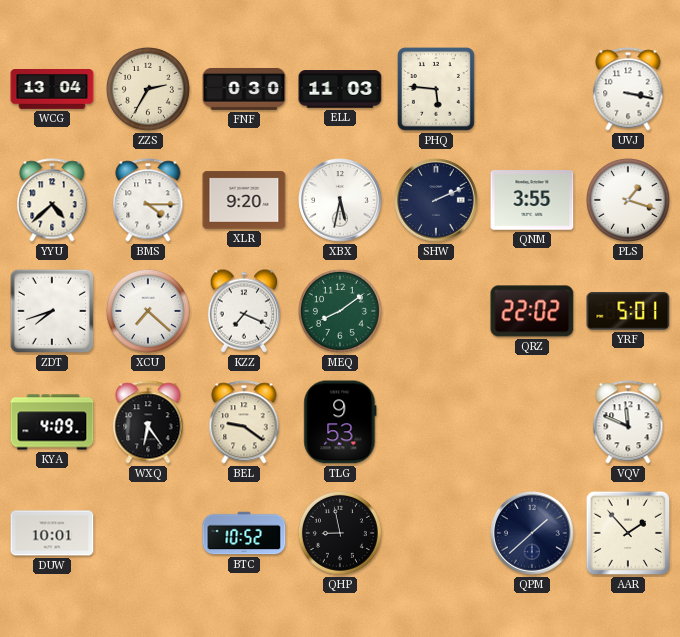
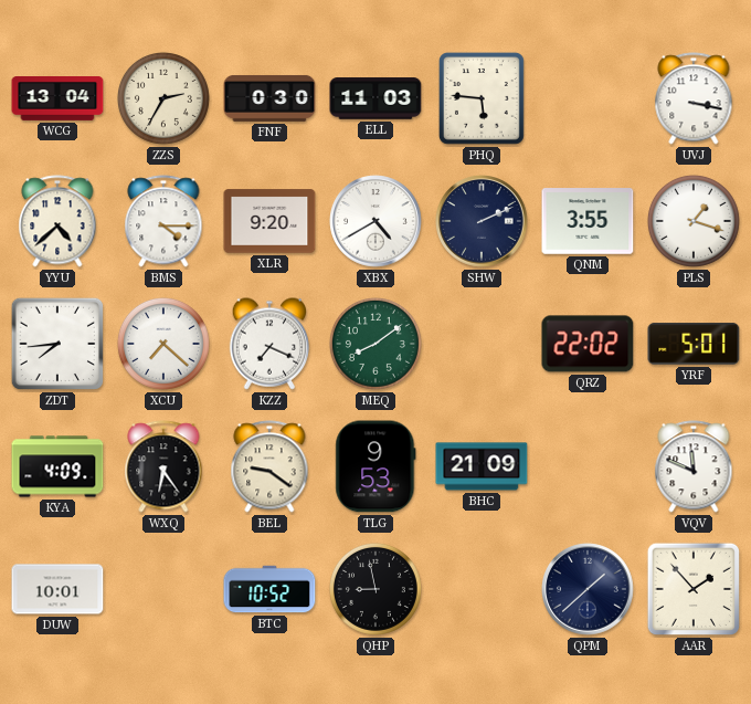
XBX: 5:32 -> 4:40
ZDT: 7:42 -> 7:44
BHC: none -> 21:09
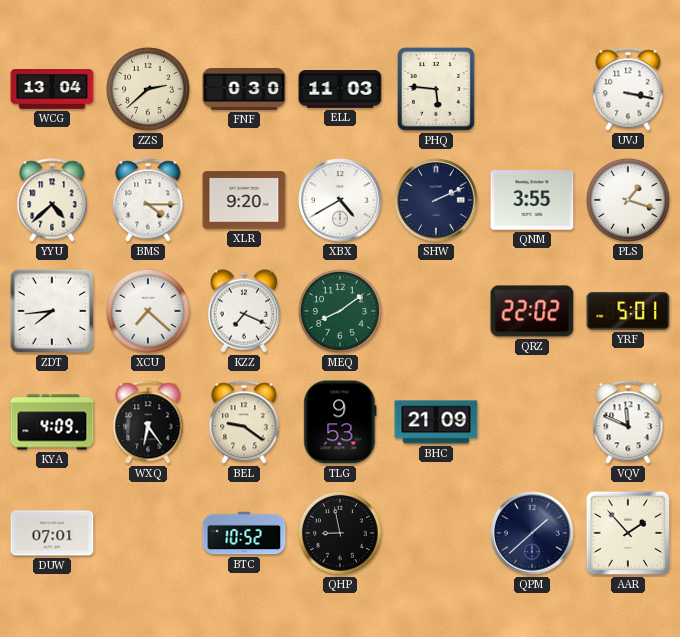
ZZS: 2:35 -> 2:38
DUW: 10:01 -> 07:01
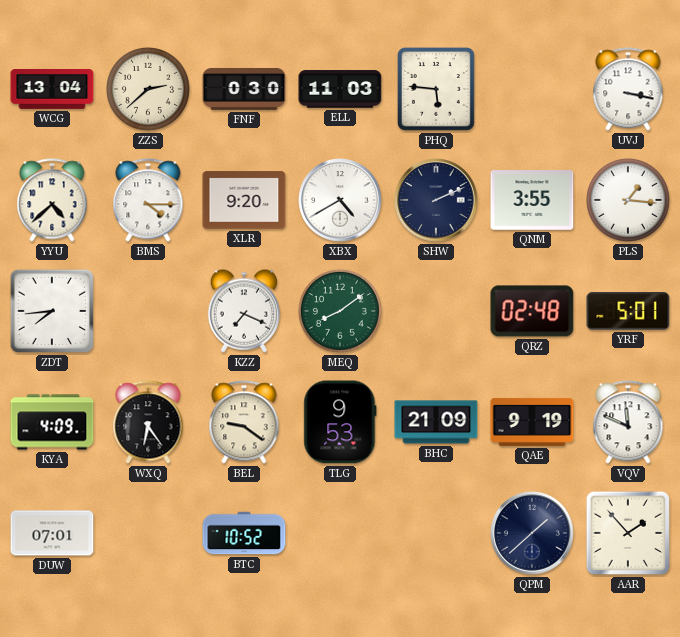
PLS: 1:18 -> 1:16
XCU: 7:22 -> none
QRZ: 22:02 -> 02:48
QAE: none -> 9:19
QHP: 8:58 -> none
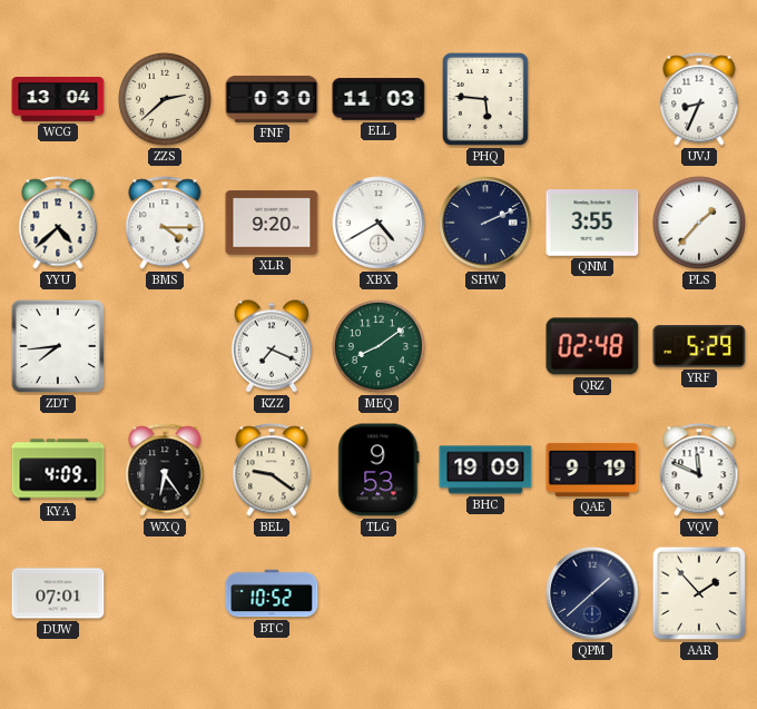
UVJ: 3:17 -> 8:34
PLS: 1:16 -> 1:37
YRF: 5:01 -> 5:29
BHC: 21:09 -> 19:09
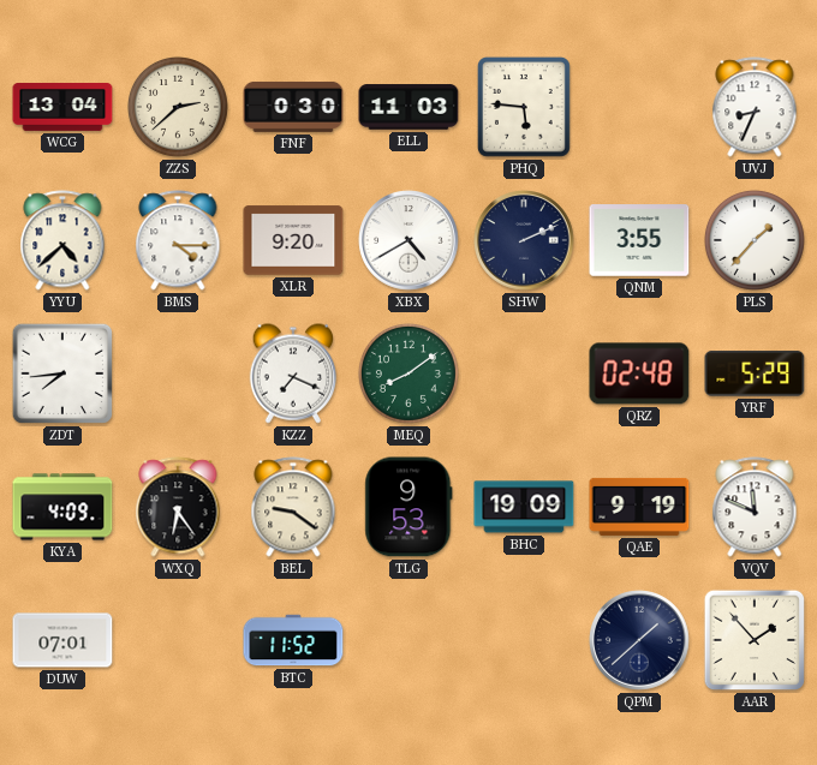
BTC: 10:52 -> 11:52
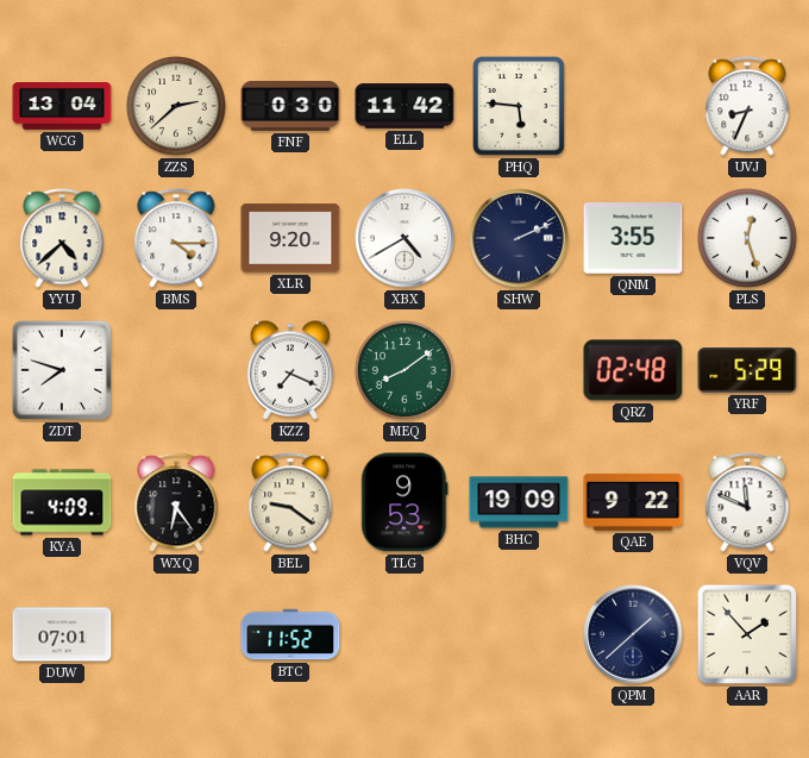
ELL: 11:03 -> 11:42
PLS: 1:37 -> 12:27
ZDT: 7:44 -> 7:48
QAE: 9:19 -> 9:22
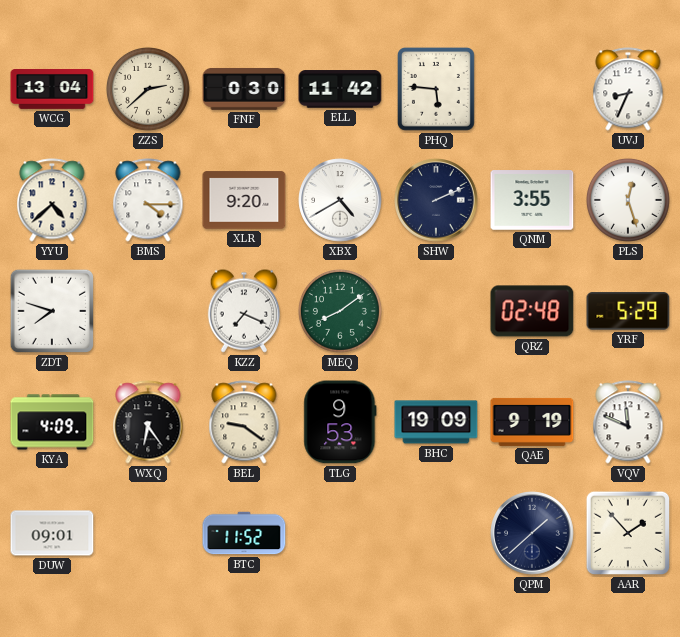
QAE: 9:22 -> 9:19
DUW: 07:01 -> 09:01
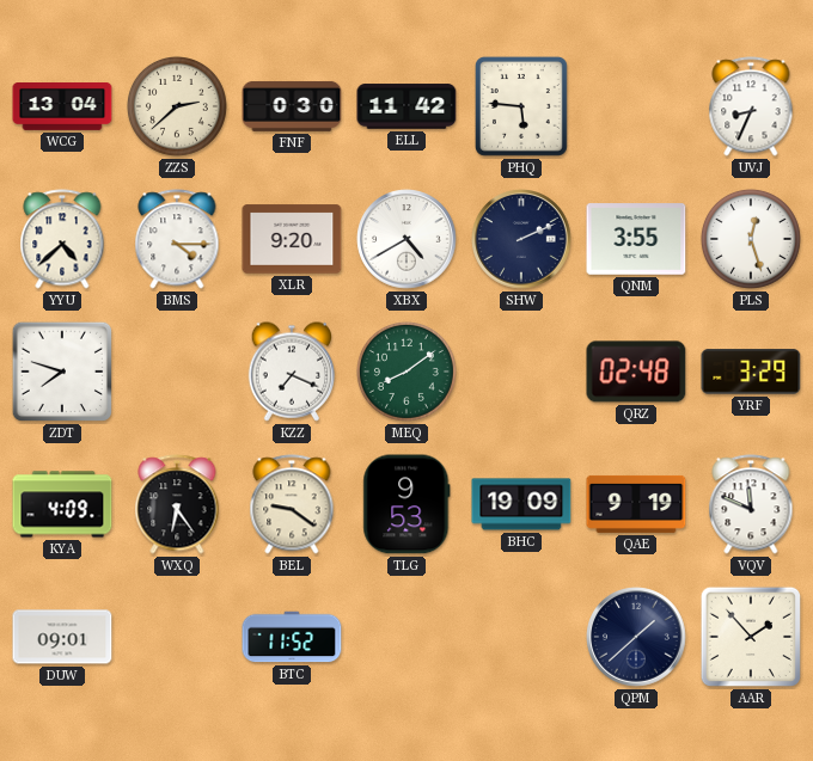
YRF: 5:29 -> 3:29
